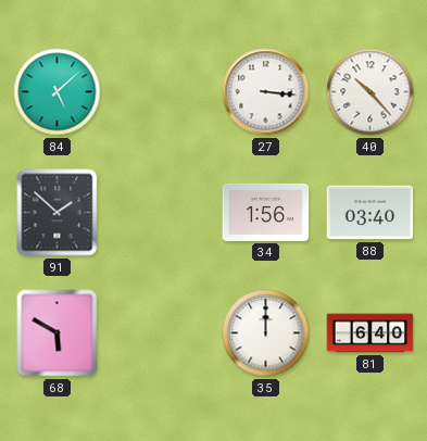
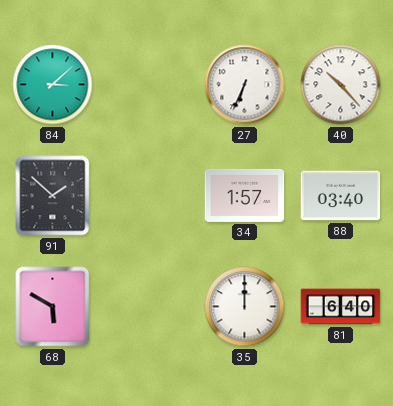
84: 5:08 -> 3:08
27: 3:16 -> 6:34
34: 1:56 -> 1:57
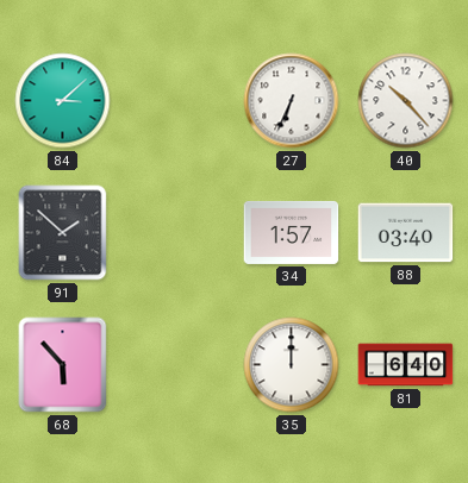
68: 5:50 -> 5:53
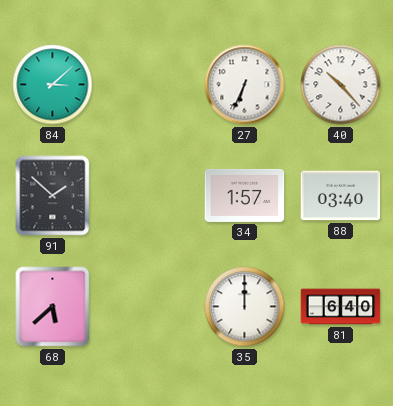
68: 5:53 -> 5:38
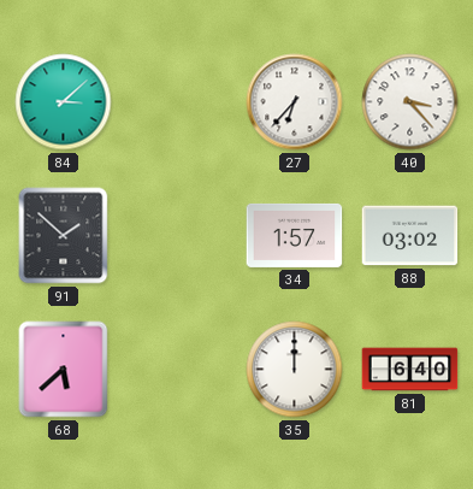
27: 6:34 -> 6:37
40: 10:23 -> 3:23
88: 03:40 -> 03:02
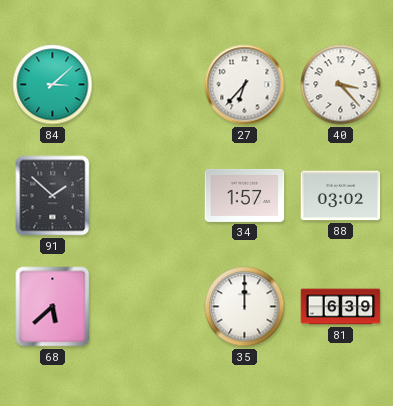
81: 6:40 -> 6:39
